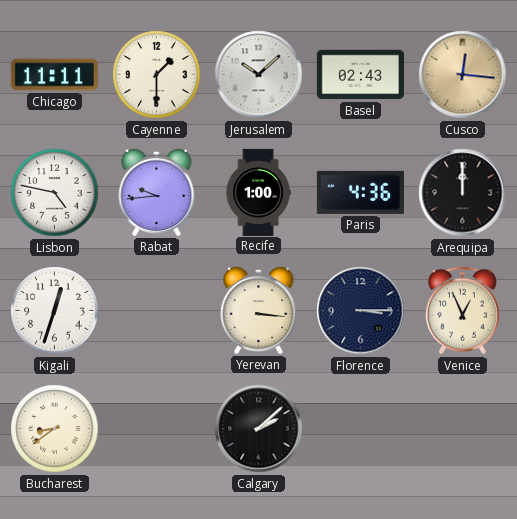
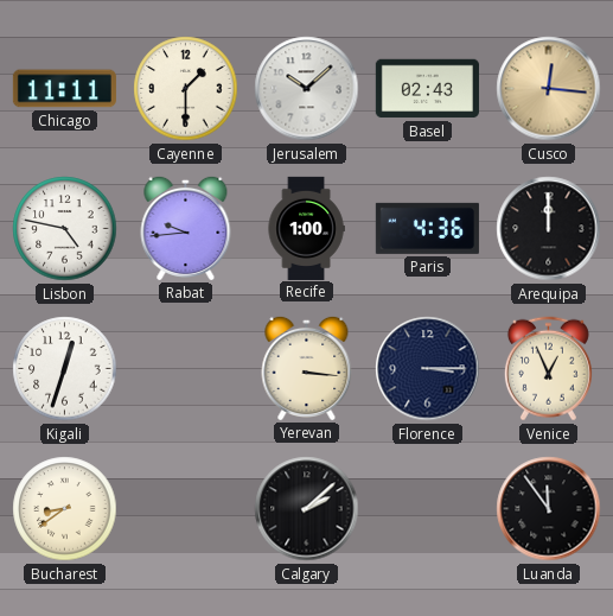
Luanda: none -> 11:54
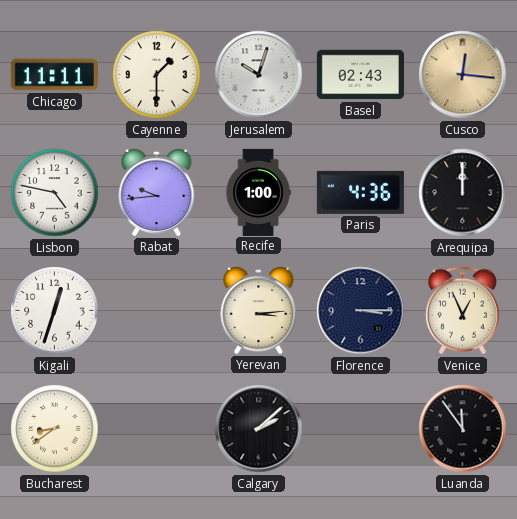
Jerusalem: 10:08 -> 10:03
Yerevan: 3:16 -> 3:14
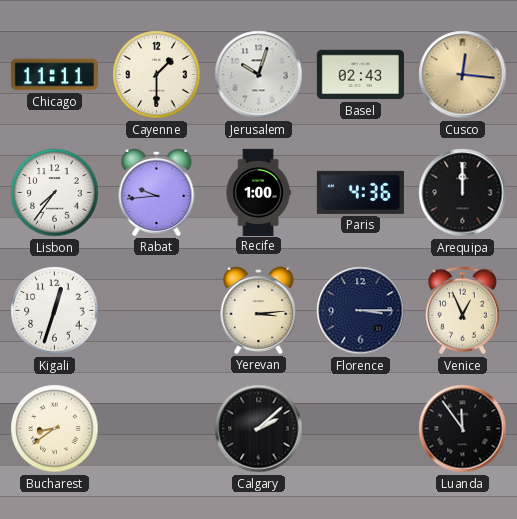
Lisbon: 4:47 -> 7:36
